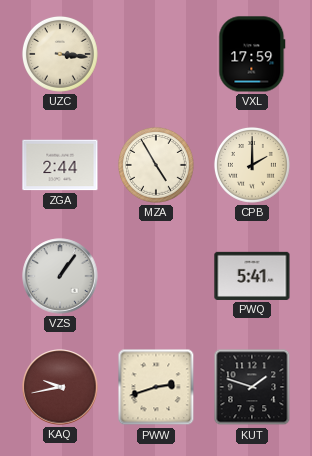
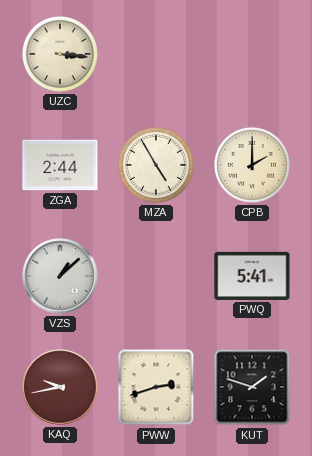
VXL: 17:59 -> none
VZS: 1:06 -> 1:08
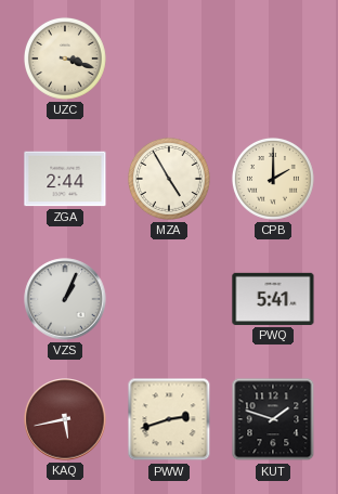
UZC: 3:16 -> 3:18
VZS: 1:08 -> 1:04
KAQ: 9:43 -> 5:43
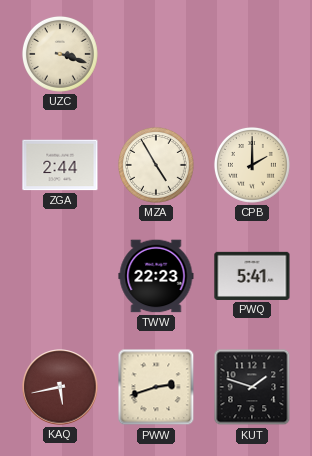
VZS: 1:04 -> none
TWW: none -> 22:23
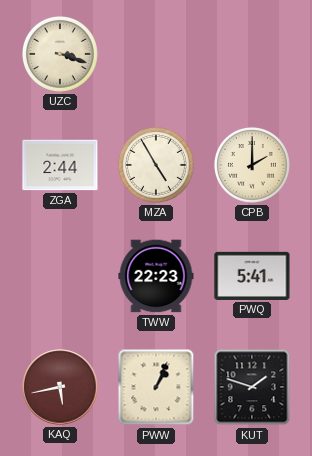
PWW: 2:42 -> 1:04
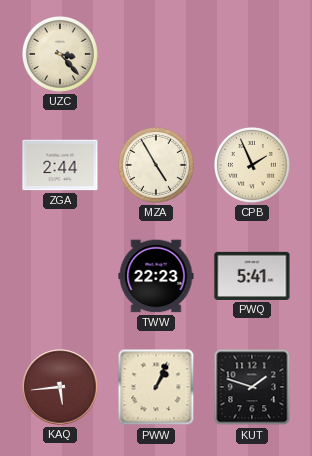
UZC: 3:18 -> 3:23
CPB: 2:00 -> 1:56
KAQ: 5:43 -> 5:44
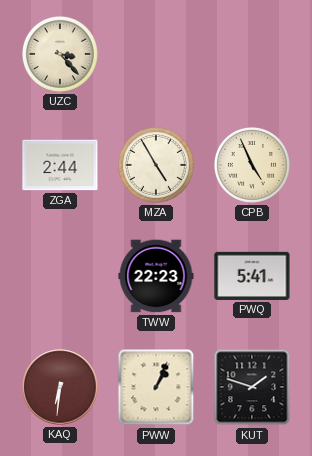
CPB: 1:56 -> 4:56
KAQ: 5:44 -> 6:31
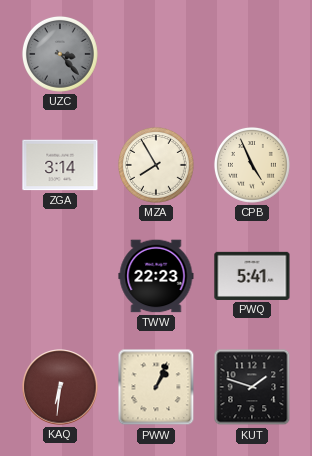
UZC dial: cream -> grey
ZGA: 2:44 -> 3:14
MZA: 4:55 -> 7:55
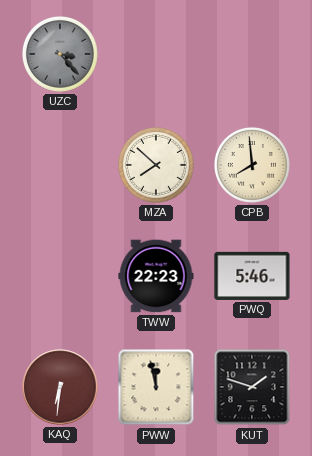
ZGA: 3:14 -> none
MZA: 7:55 -> 7:52
CPB: 4:56 -> 7:59
PWQ: 5:41 -> 5:46
PWW: 1:04 -> 11:58
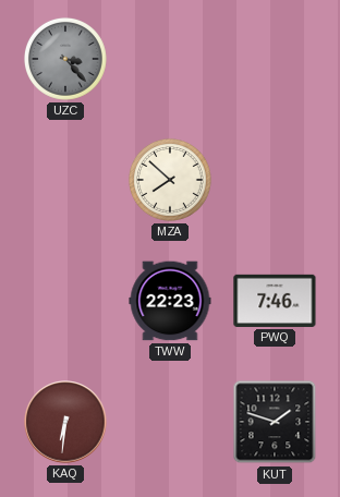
CPB: 7:59 -> none
PWQ: 5:46 -> 7:46
PWW: 11:58 -> none
